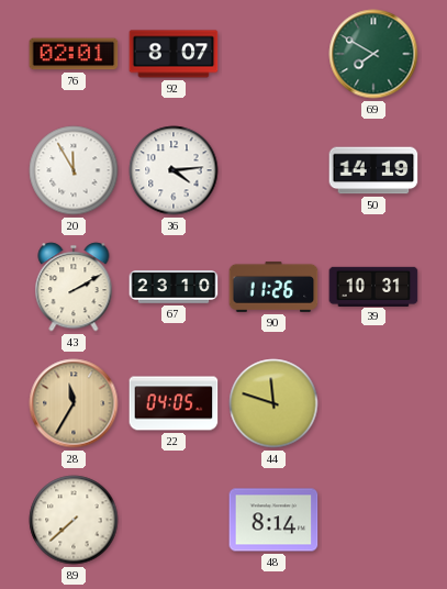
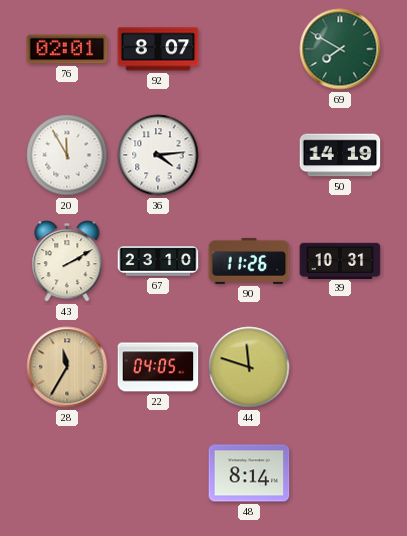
89: 7:38 -> none
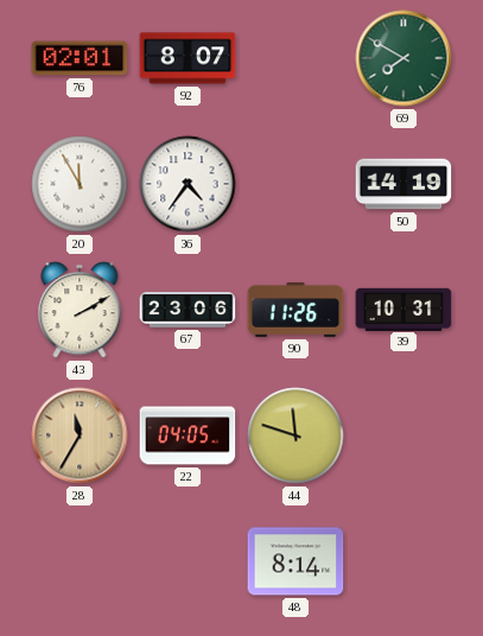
36: 4:14 -> 4:36
67: 23:10 -> 23:06
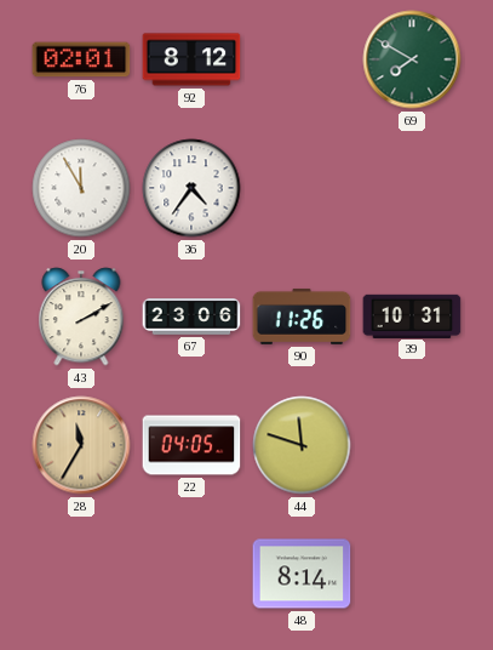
92: 8:07 -> 8:12
50: 14:19 -> none
